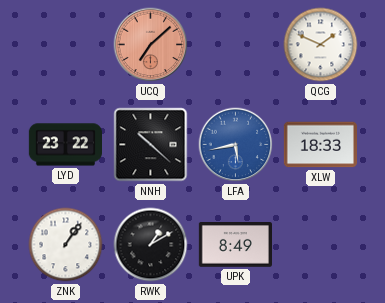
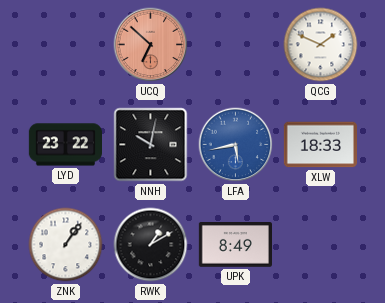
UCQ: 7:08 -> 6:52
NNH: 10:22 -> 10:02
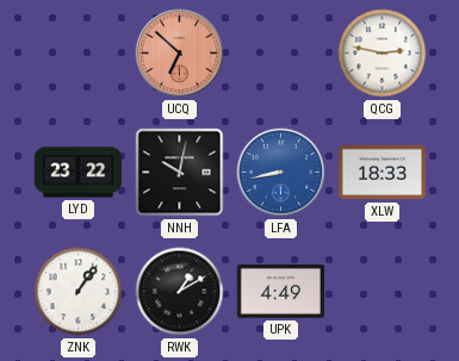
QCG: 1:49 -> 2:47
LFA: 5:43 -> 8:43
UPK: 8:49 -> 4:49
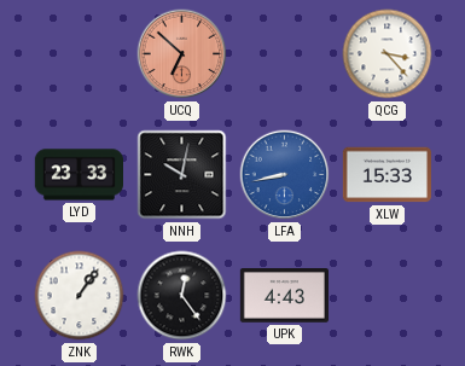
QCG: 2:47 -> 3:23
LYD: 23:22 -> 23:33
XLW: 18:33 -> 15:33
RWK: 1:10 -> 12:24
UPK: 4:49 -> 4:43
